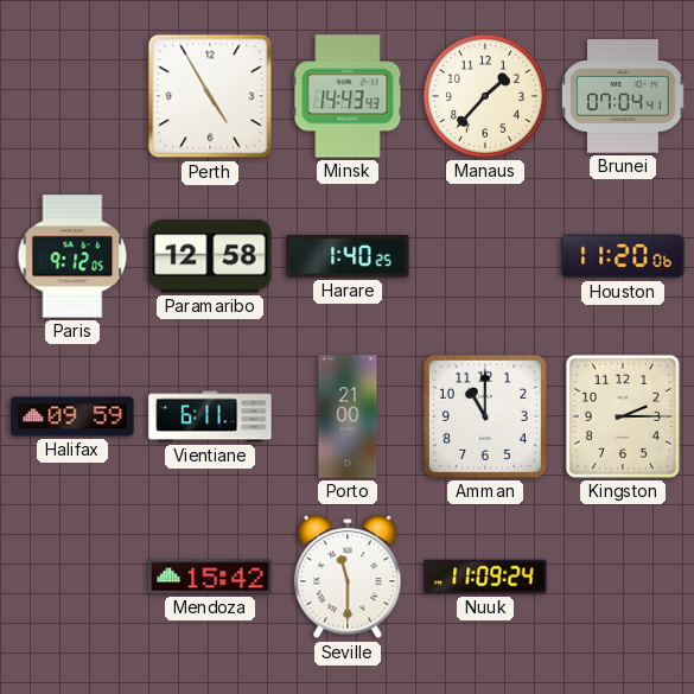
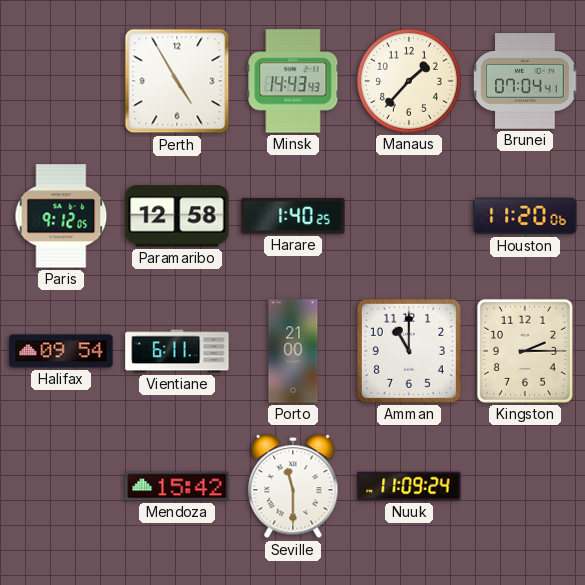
Halifax: 09:59 -> 09:54
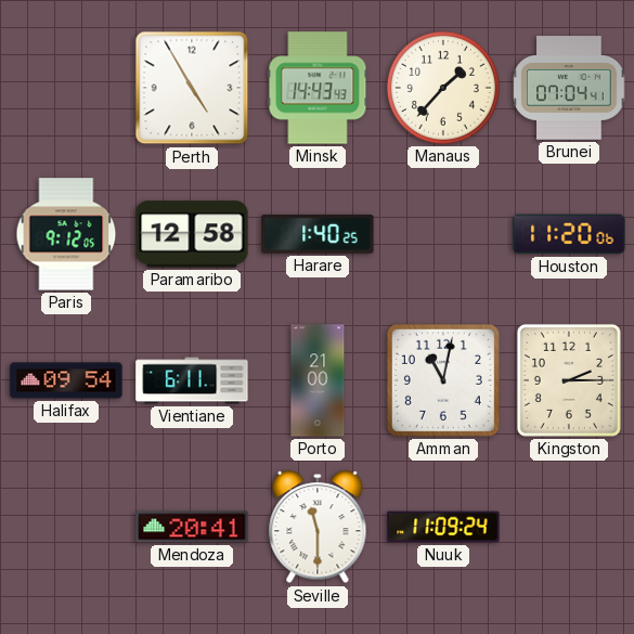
Amman: 11:00 -> 11:02
Mendoza: 15:42 -> 20:41
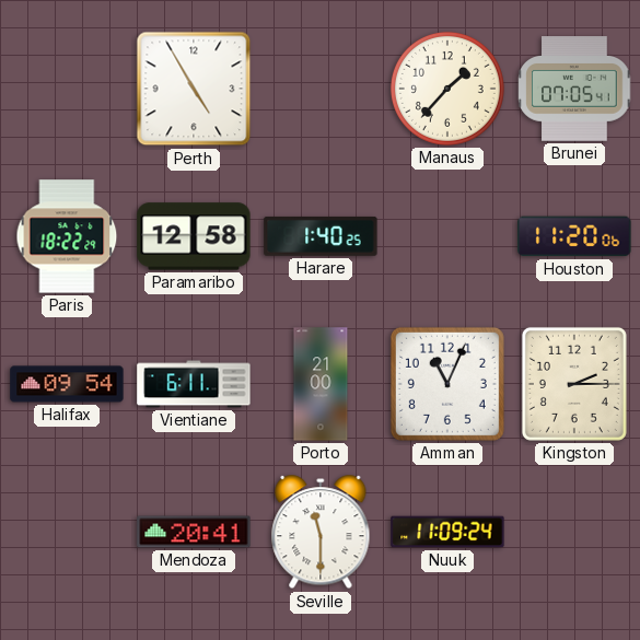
Minsk: 14:43 -> none
Brunei: 07:04 -> 07:05
Paris: 9:12 -> 18:22
Amman: 11:02 -> 11:04
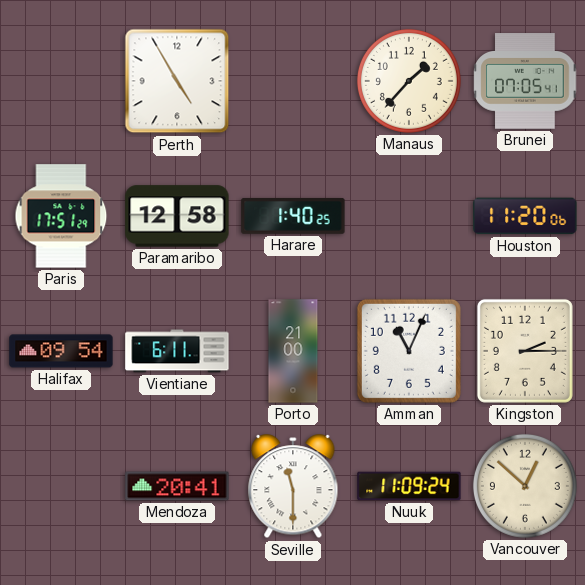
Paris: 18:22 -> 17:51
Vancouver: none -> 12:52
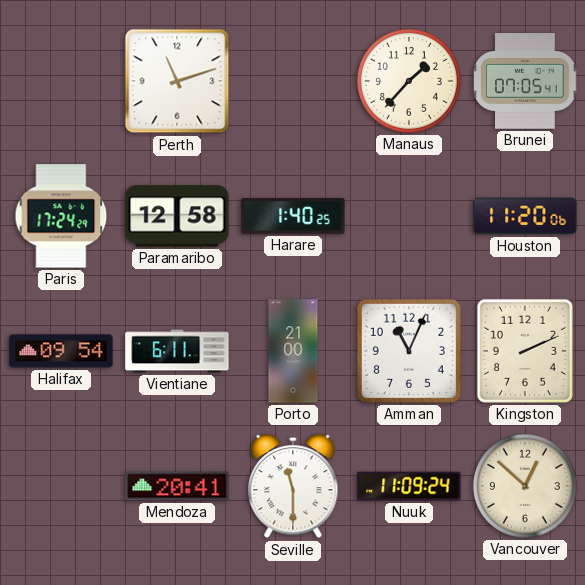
Perth: 4:55 -> 11:12
Paris: 17:51 -> 17:24
Kingston: 2:15 -> 2:11
